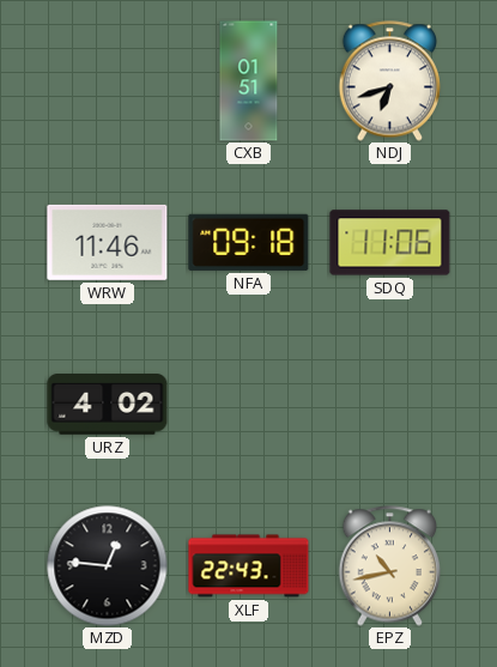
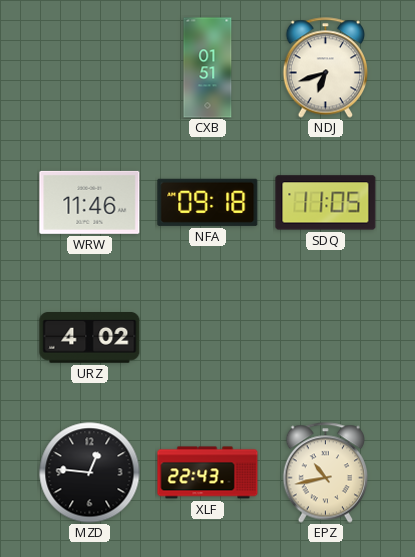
SDQ: 11:06 -> 11:05
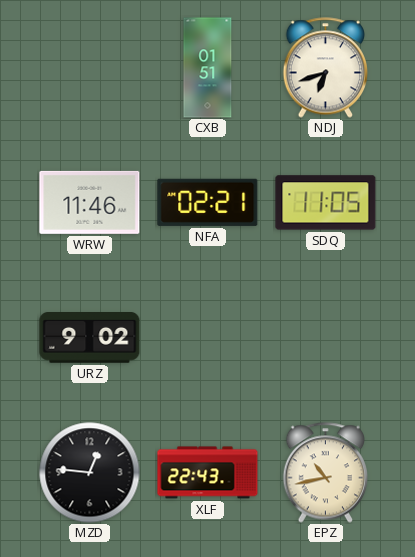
NFA: 09:18 -> 02:21
URZ: 4:02 -> 9:02
